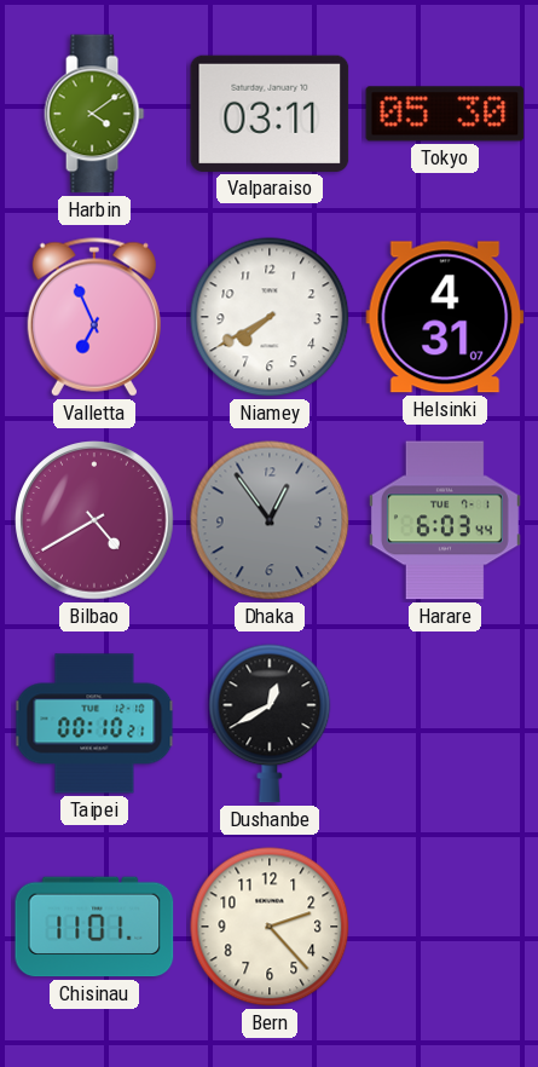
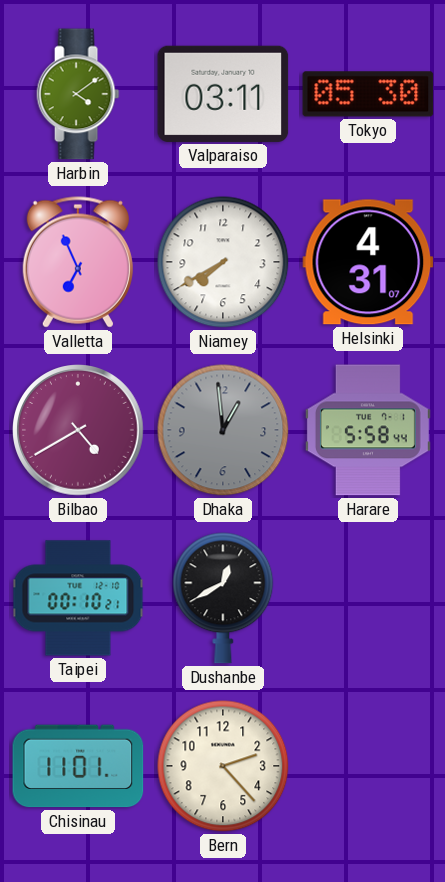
Dhaka: 12:54 -> 12:59
Harare: 6:03 -> 5:58
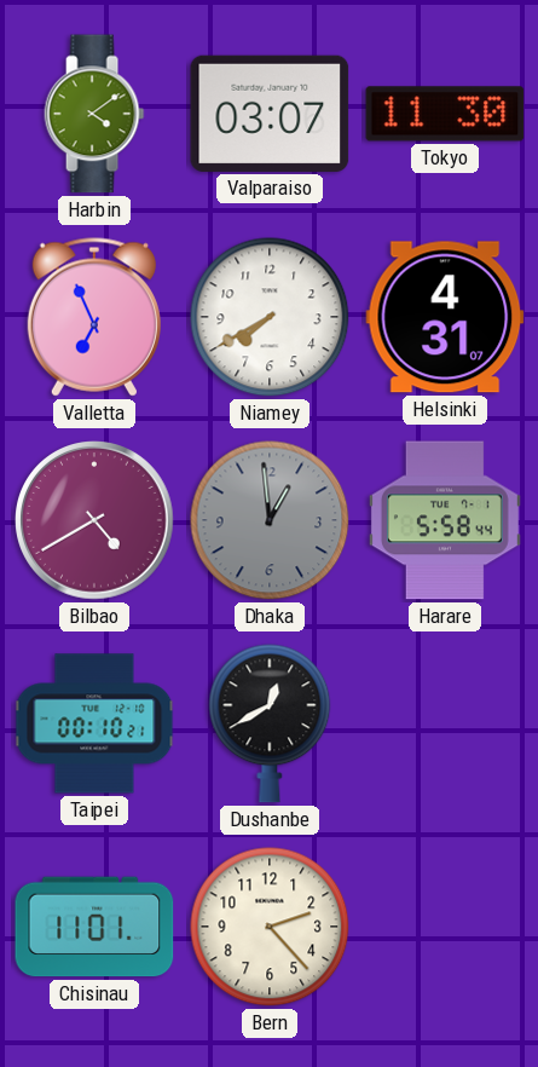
Valparaiso: 03:11 -> 03:07
Tokyo: 05:30 -> 11:30
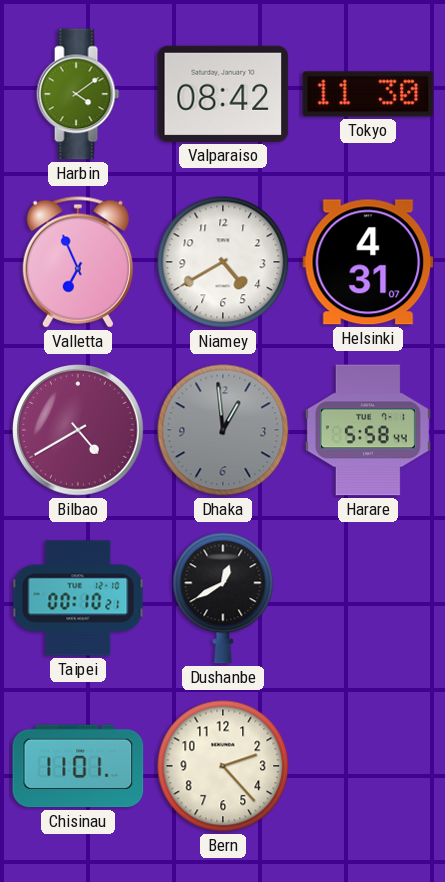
Valparaiso: 03:07 -> 08:42
Niamey: 7:40 -> 4:40
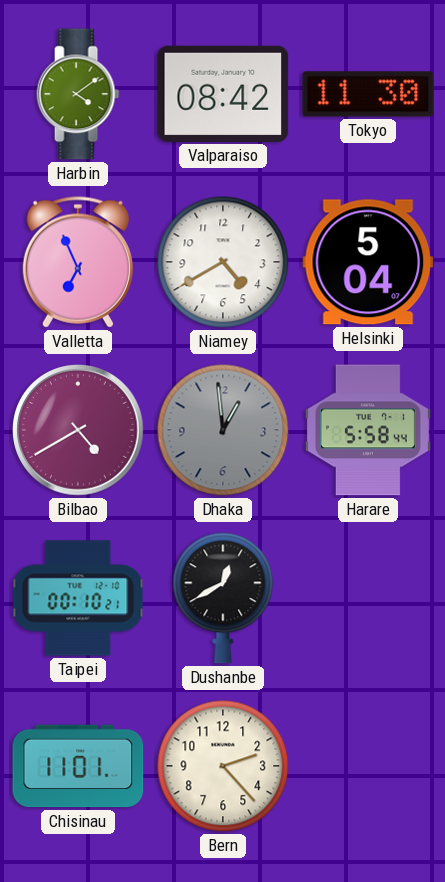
Helsinki: 4:31 -> 5:04
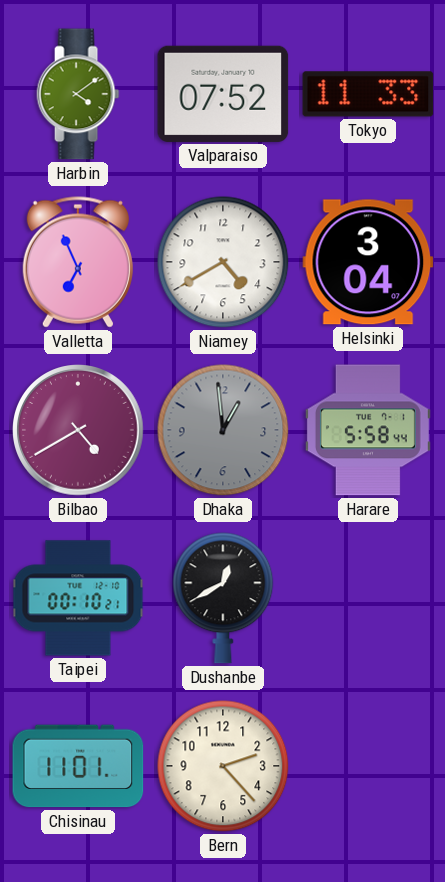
Valparaiso: 08:42 -> 07:52
Tokyo: 11:30 -> 11:33
Helsinki: 5:04 -> 3:04
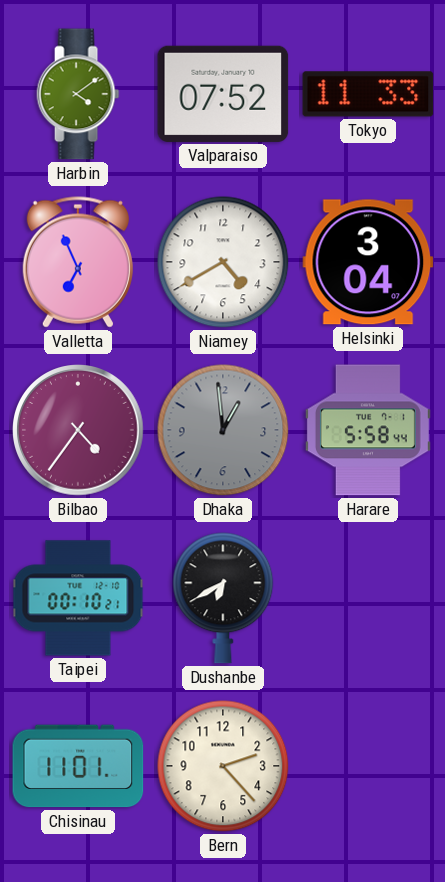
Bilbao: 4:40 -> 4:36
Dushanbe: 12:40 -> 6:40
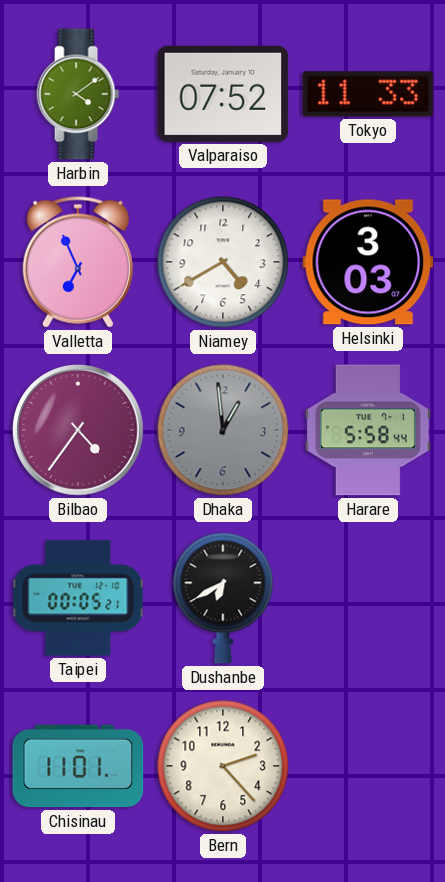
Helsinki: 3:04 -> 3:03
Taipei: 00:10 -> 00:05
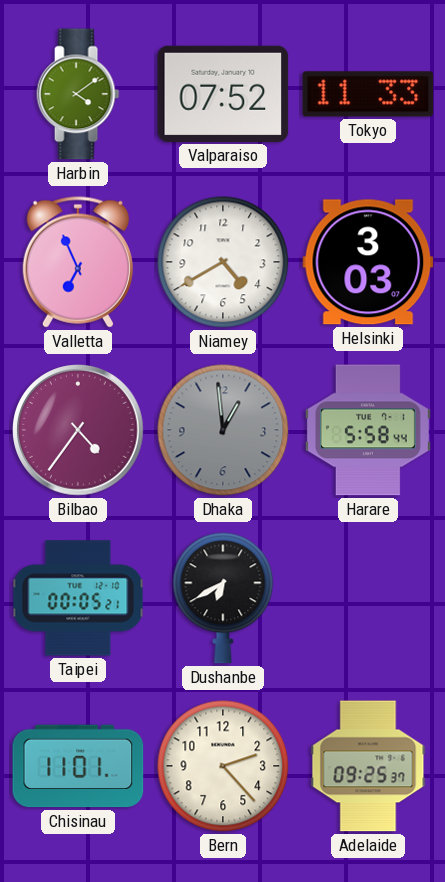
Adelaide: none -> 09:25
